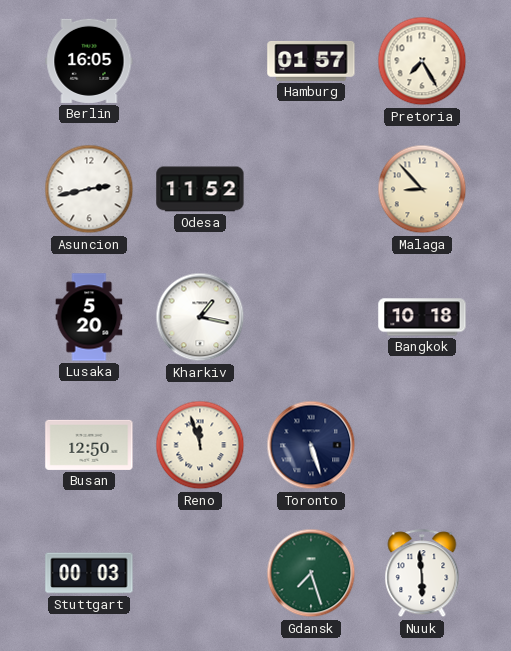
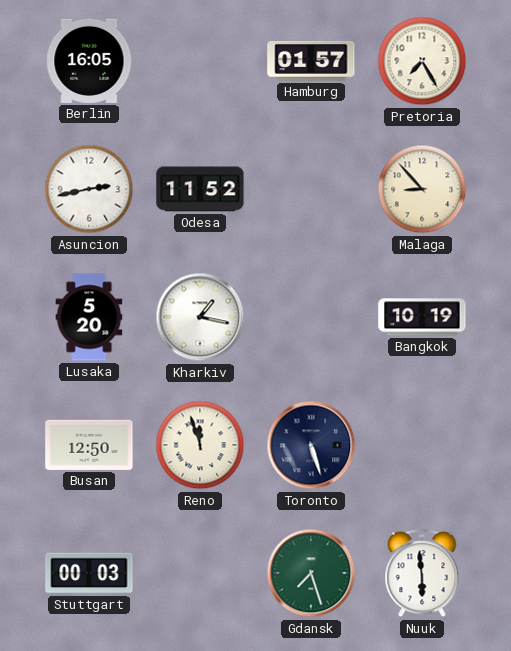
Bangkok: 10:18 -> 10:19
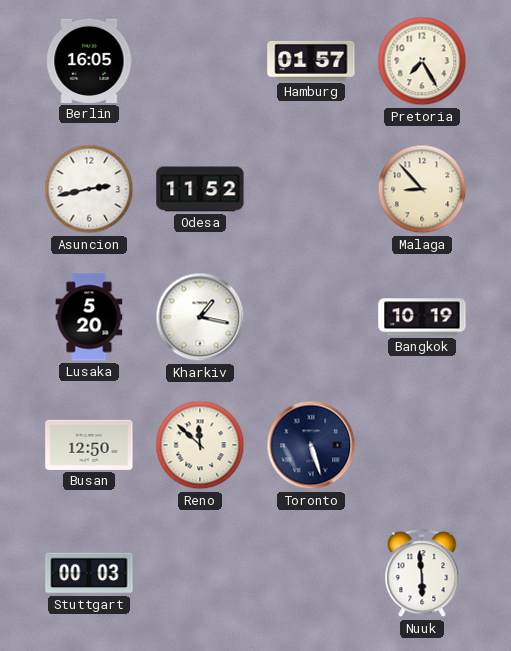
Reno: 11:57 -> 11:52
Gdansk: 7:27 -> none
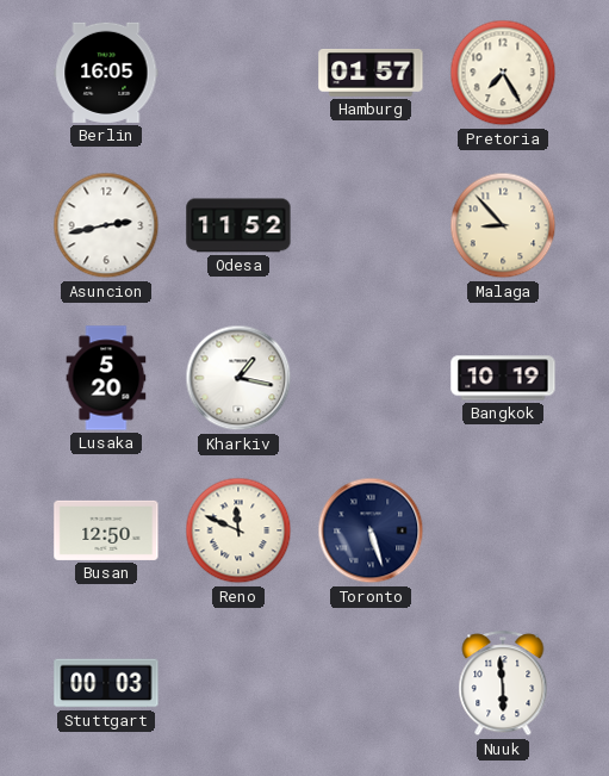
Reno: 11:52 -> 11:49
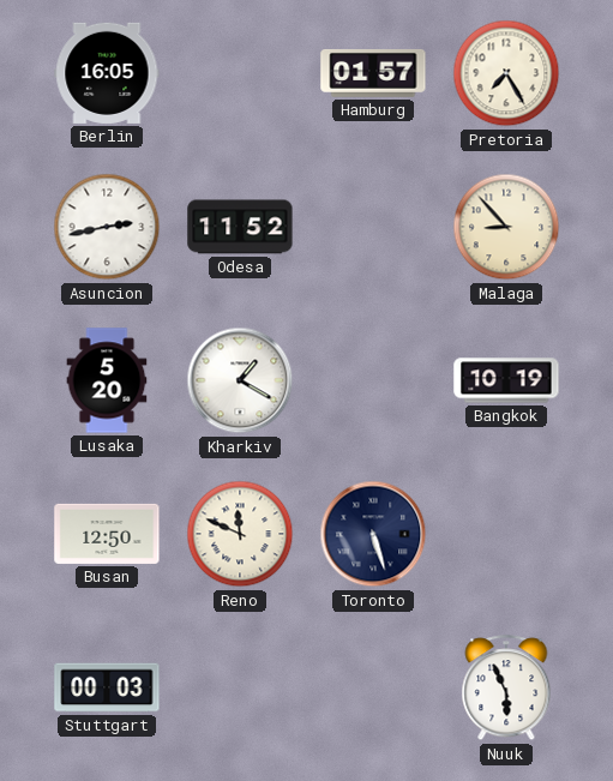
Kharkiv: 1:17 -> 1:20
Nuuk: 5:59 -> 5:56
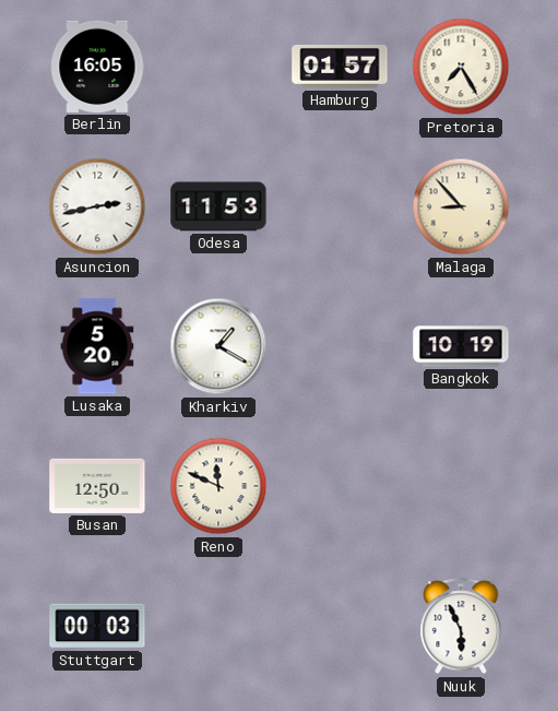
Odesa: 11:52 -> 11:53
Toronto: 5:27 -> none
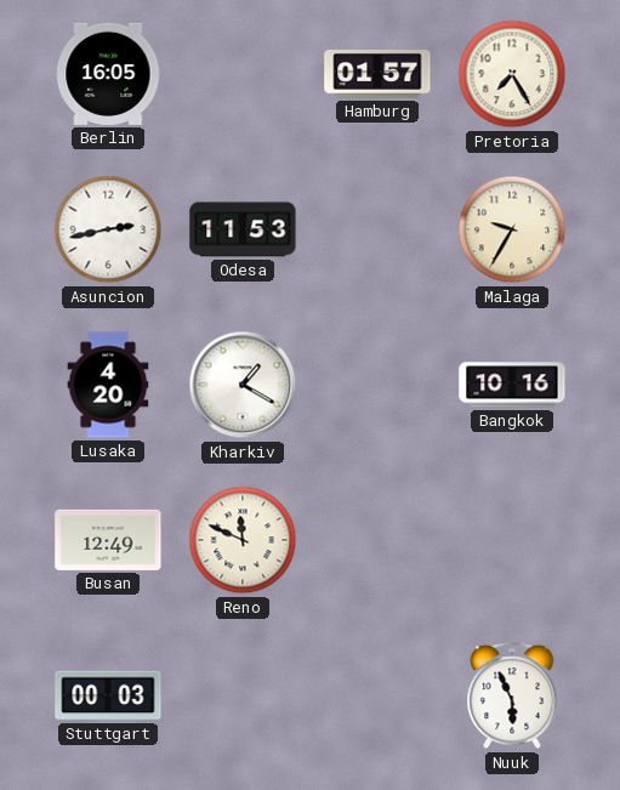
Malaga: 8:53 -> 9:35
Lusaka: 5:20 -> 4:20
Bangkok: 10:19 -> 10:16
Busan: 12:50 -> 12:49
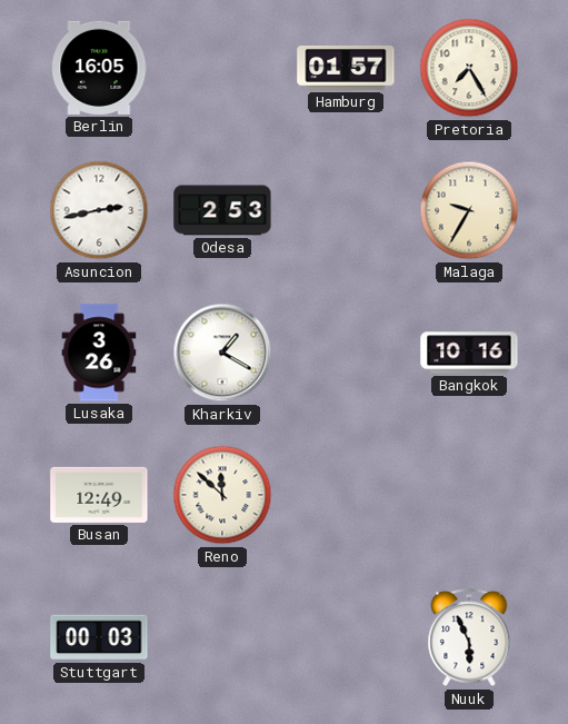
Odesa: 11:53 -> 2:53
Lusaka: 4:20 -> 3:26
Reno: 11:49 -> 11:52
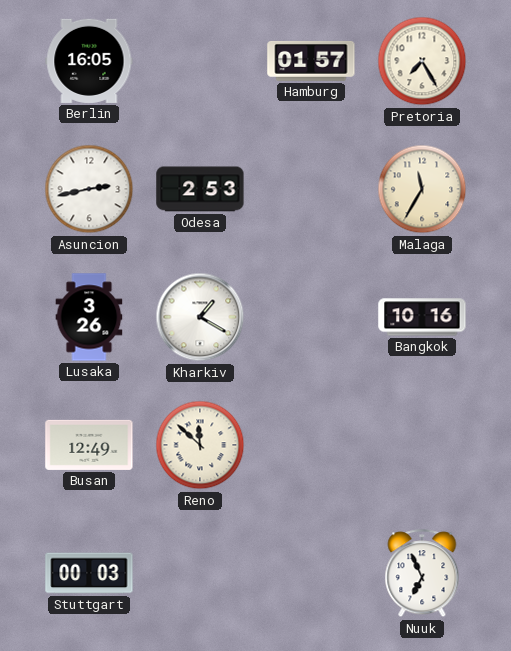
Malaga: 9:35 -> 11:35
Nuuk: 5:56 -> 6:56
